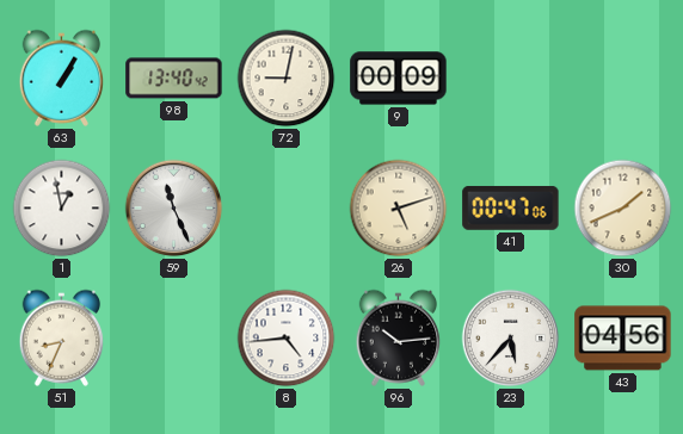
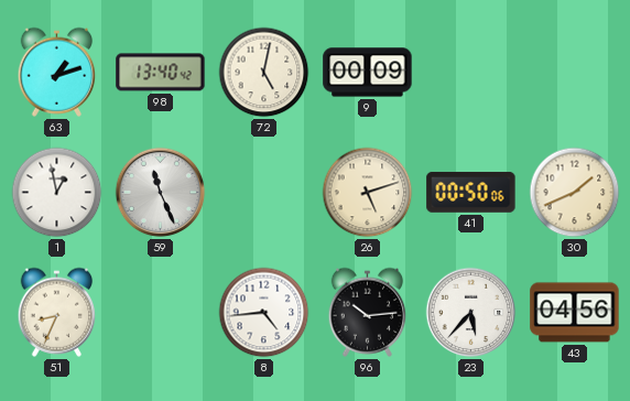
63: 1:05 -> 1:12
72: 9:02 -> 5:02
41: 00:47 -> 00:50
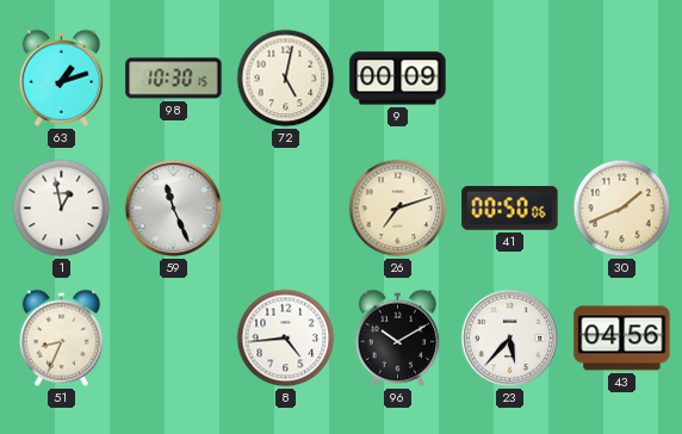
98: 13:40 -> 10:30
26: 5:12 -> 7:12
96: 10:14 -> 10:10
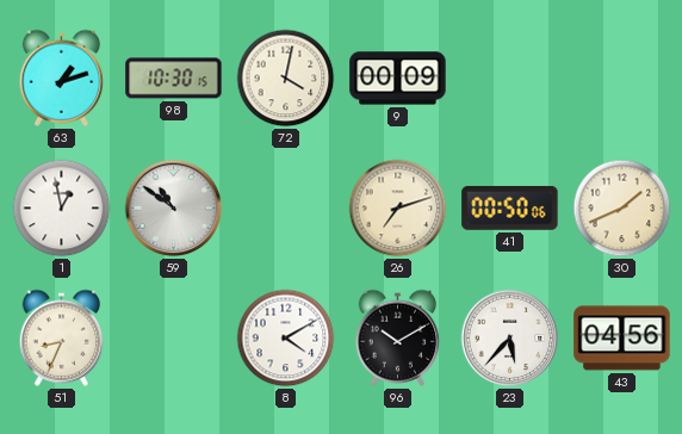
72: 5:02 -> 4:02
59: 11:26 -> 10:51
8: 4:44 -> 4:10
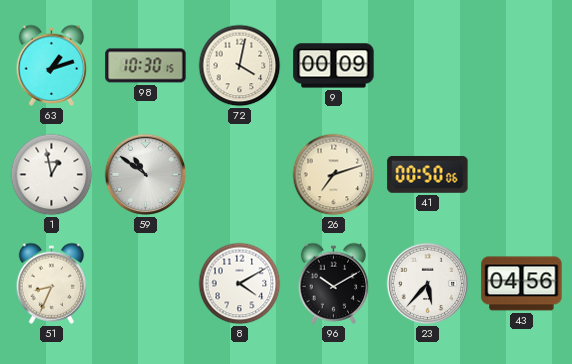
30: 1:41 -> none
